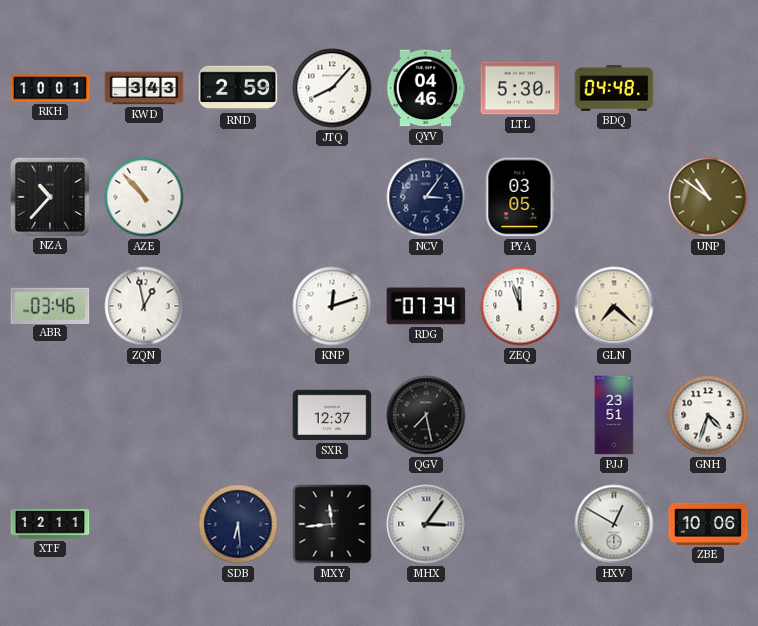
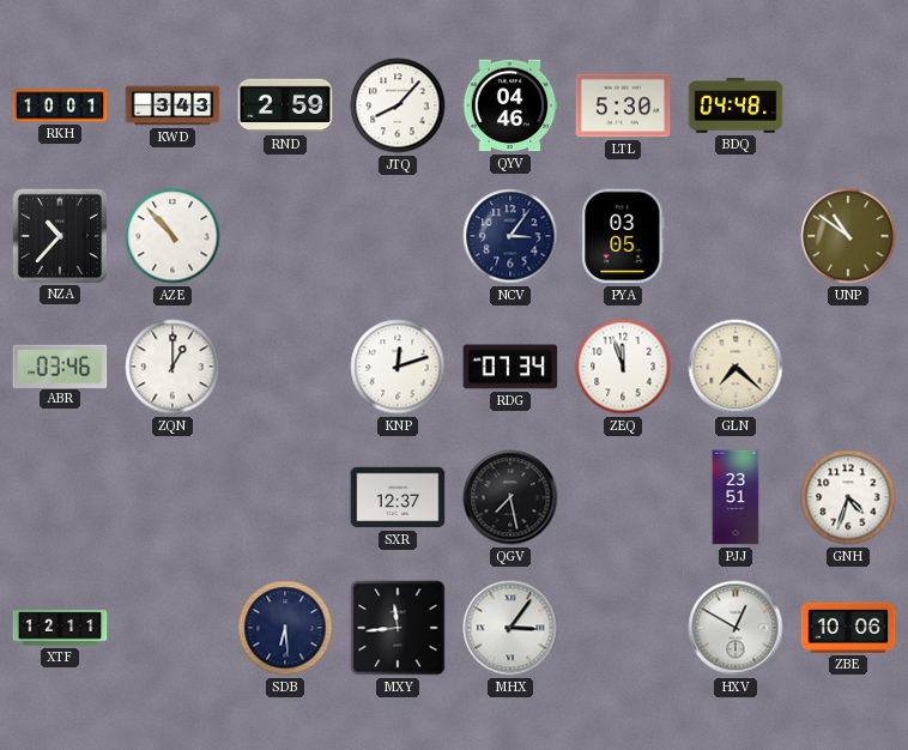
ZQN: 12:58 -> 1:00
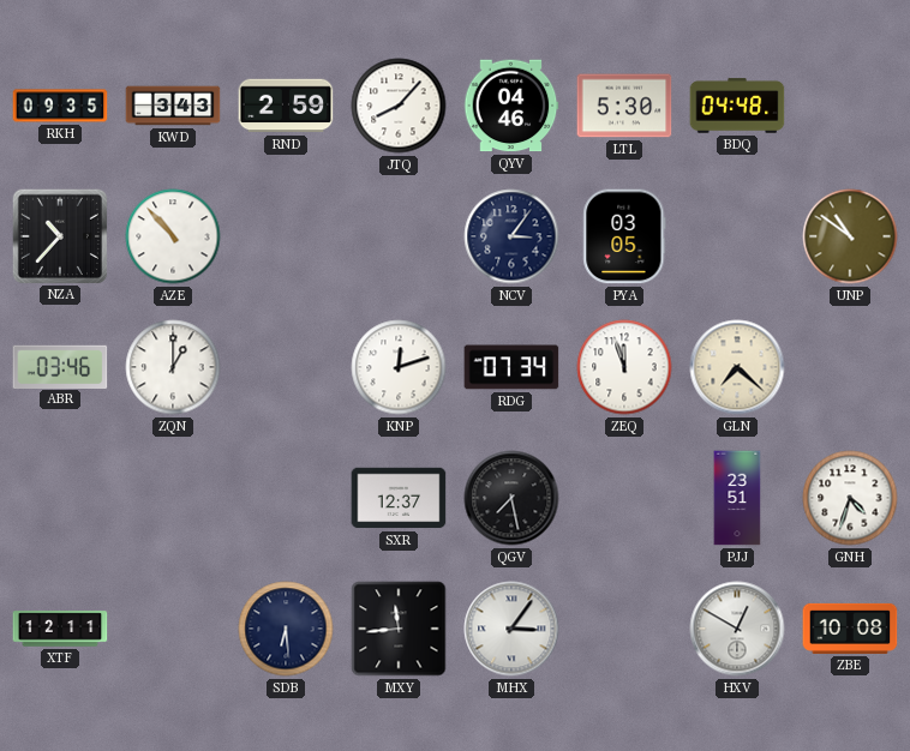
RKH: 10:01 -> 09:35
ZBE: 10:06 -> 10:08
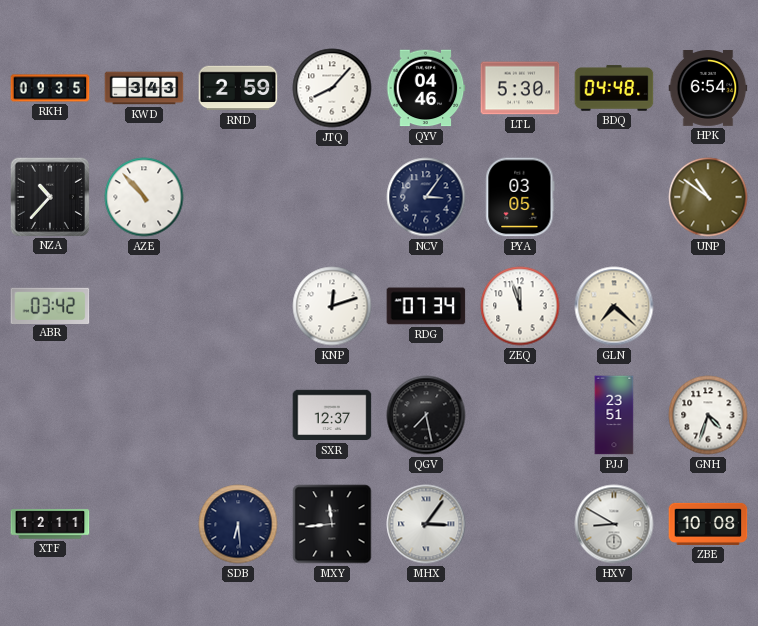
HPK: none -> 6:54
ABR: 03:46 -> 03:42
ZQN: 1:00 -> none
HXV: 12:50 -> 8:50
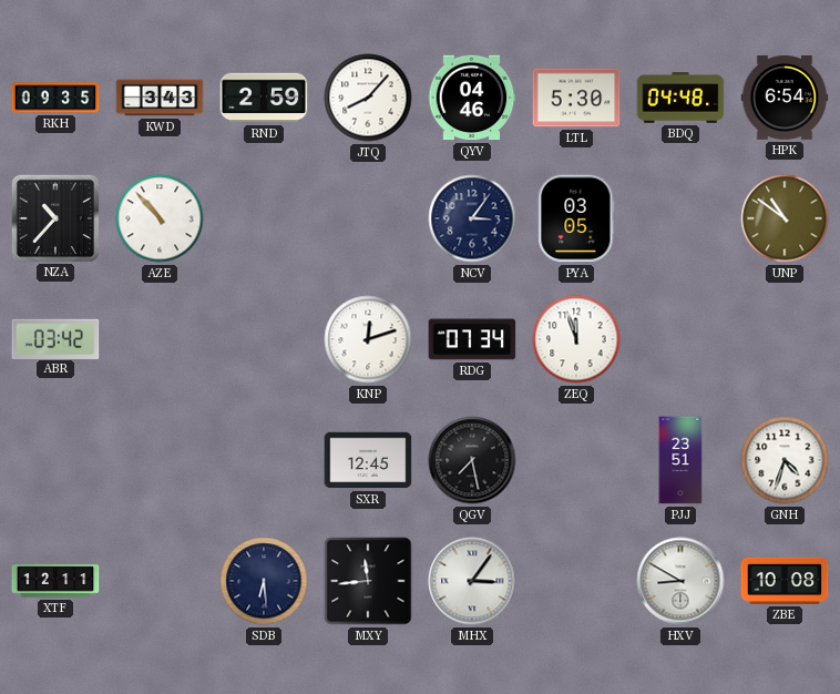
GLN: 7:22 -> none
SXR: 12:37 -> 12:45
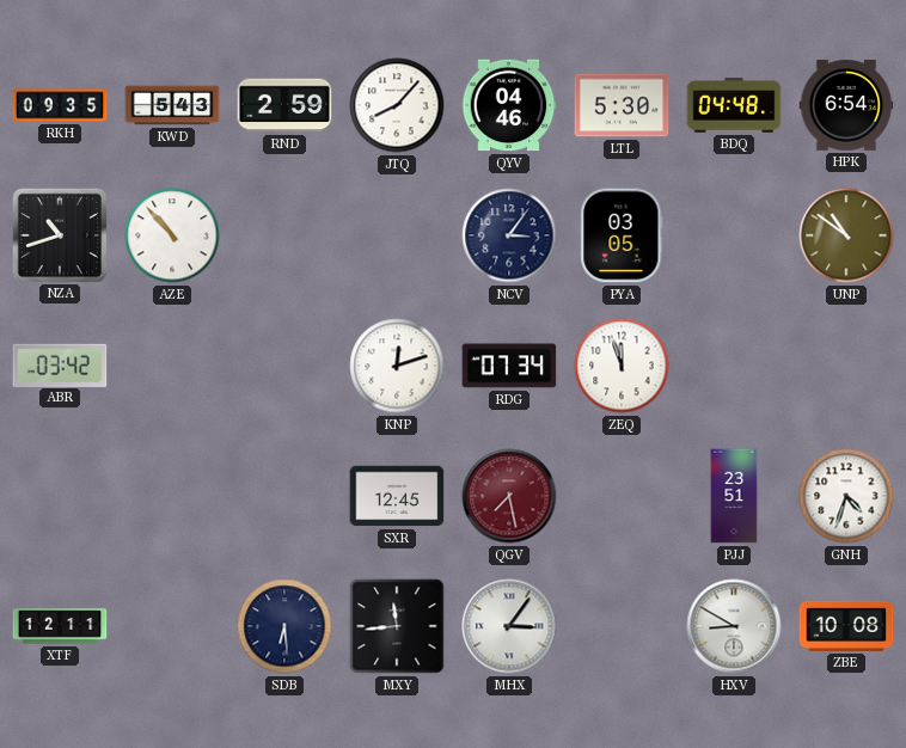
KWD: 3:43 -> 5:43
NZA: 10:37 -> 10:42
QGV dial: black -> burgundy
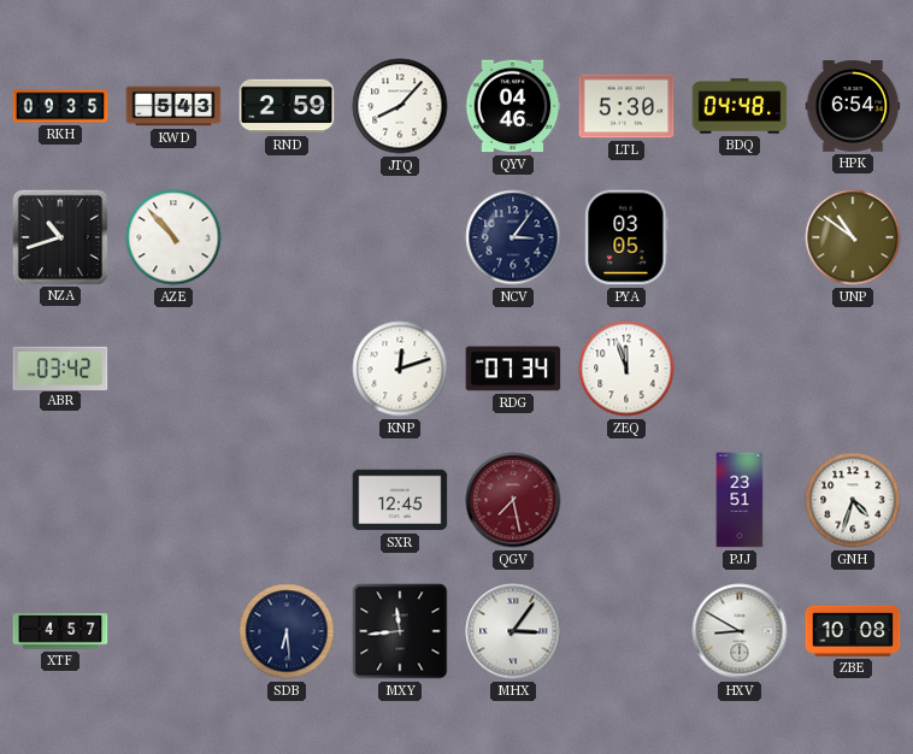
XTF: 12:11 -> 4:57
